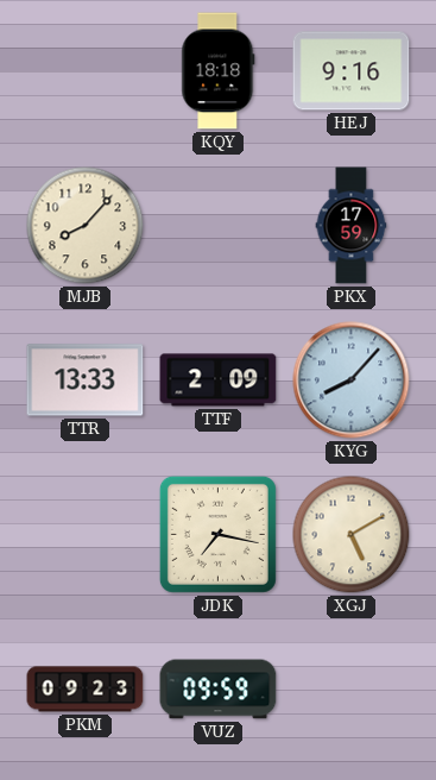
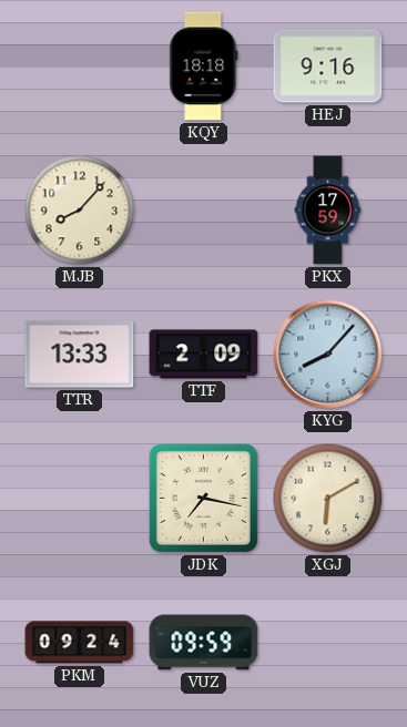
XGJ: 5:10 -> 6:10
PKM: 09:23 -> 09:24
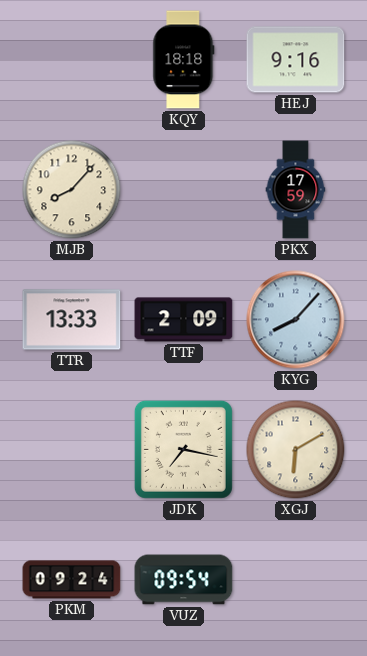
VUZ: 09:59 -> 09:54
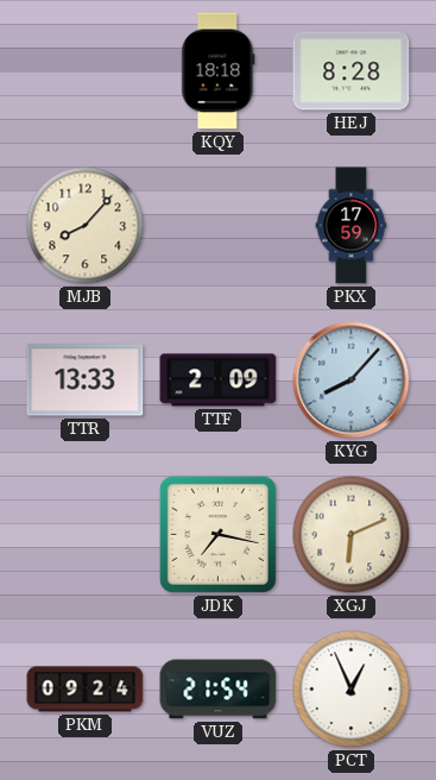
HEJ: 9:16 -> 8:28
XGJ: 6:10 -> 6:11
VUZ: 09:54 -> 21:54
PCT: none -> 12:56
